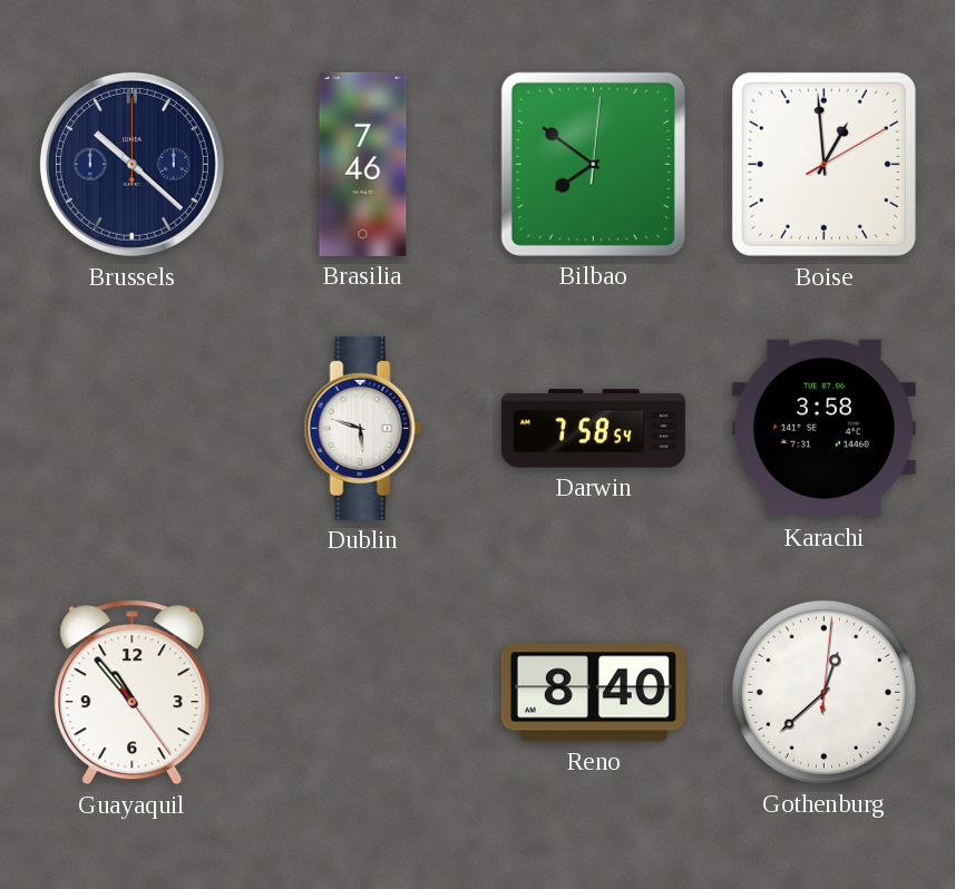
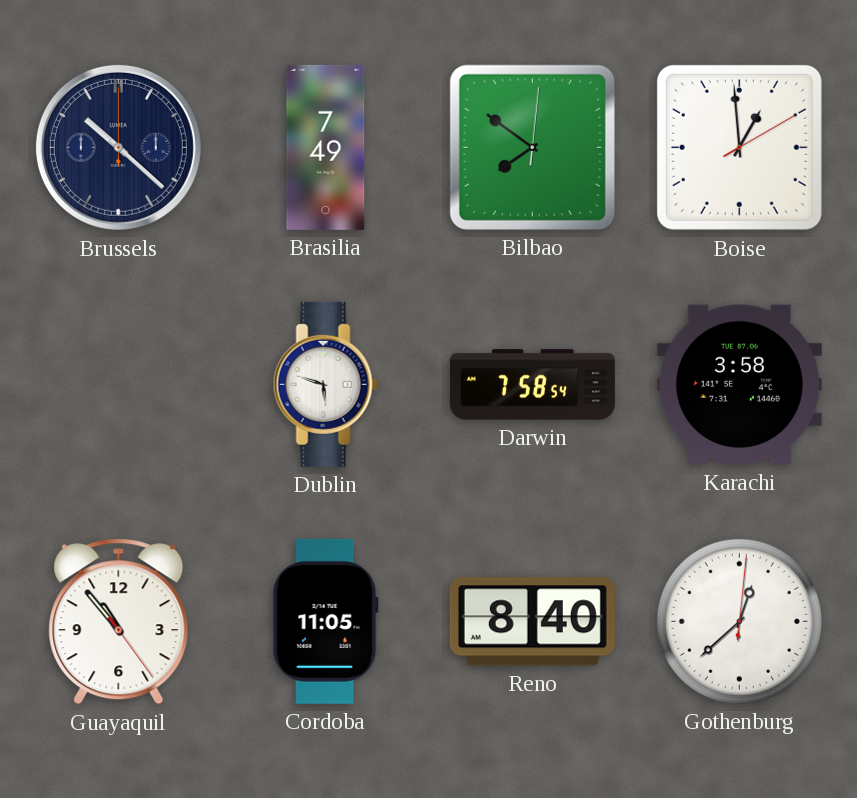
Brasilia: 7:46 -> 7:49
Cordoba: none -> 11:05
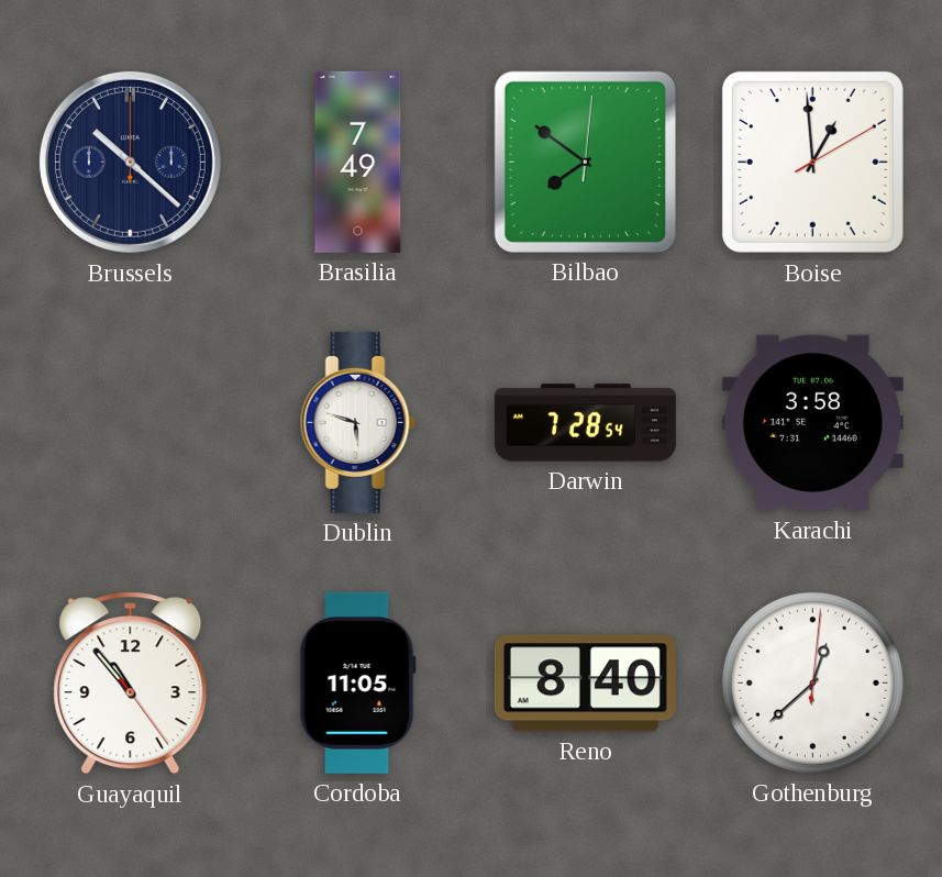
Darwin: 7:58 -> 7:28
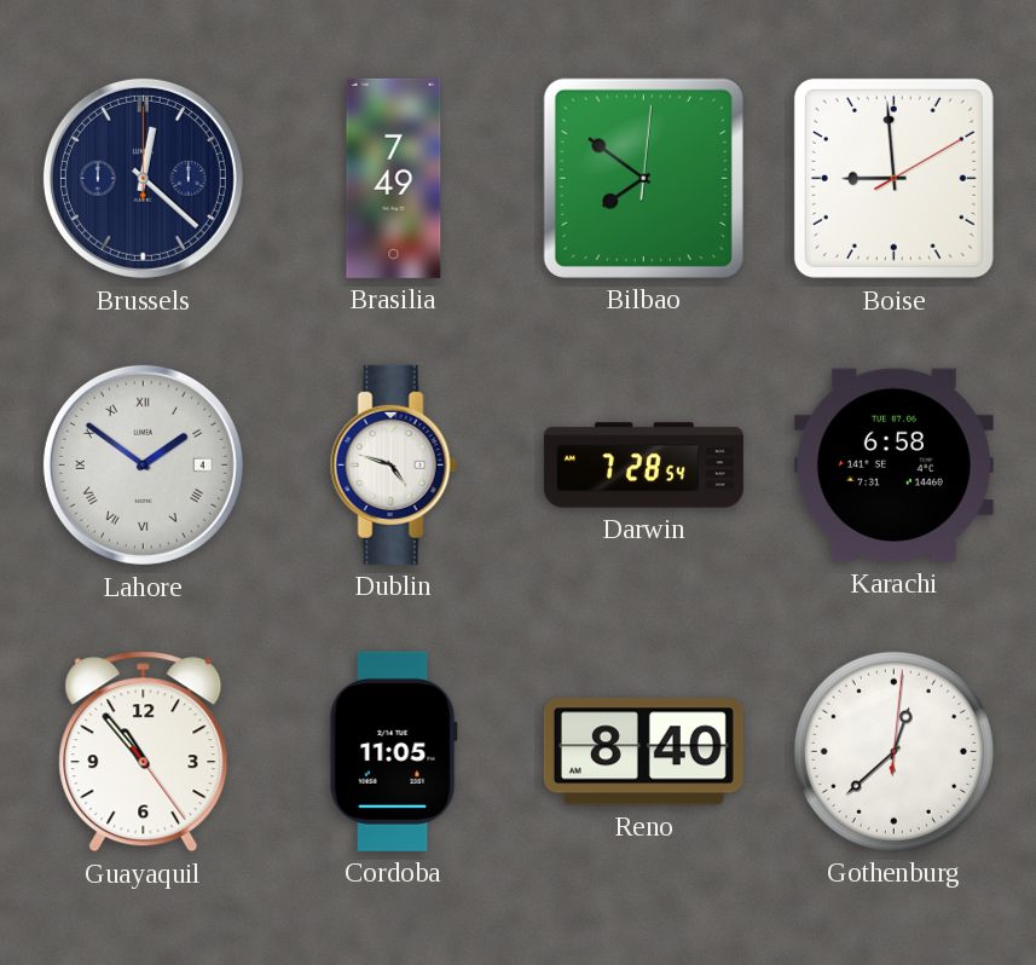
Brussels: 10:22 -> 12:22
Boise: 12:59 -> 8:59
Lahore: none -> 1:51
Dublin: 5:48 -> 4:48
Karachi: 3:58 -> 6:58
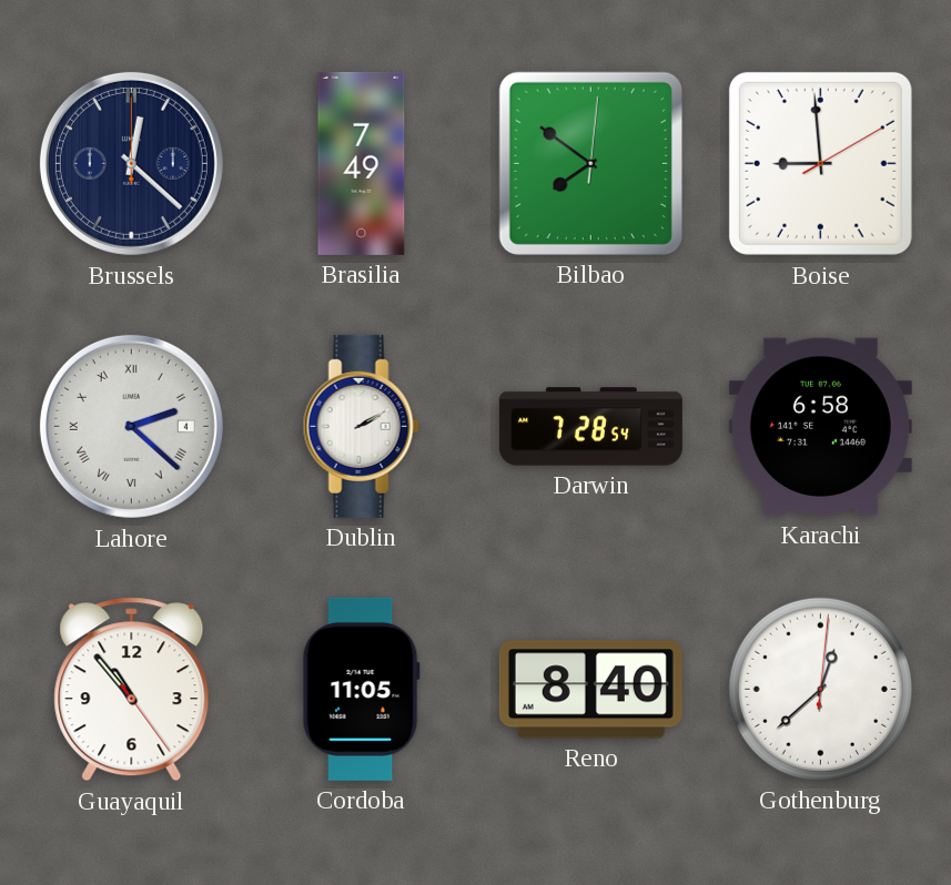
Lahore: 1:51 -> 2:22
Dublin: 4:48 -> 2:10
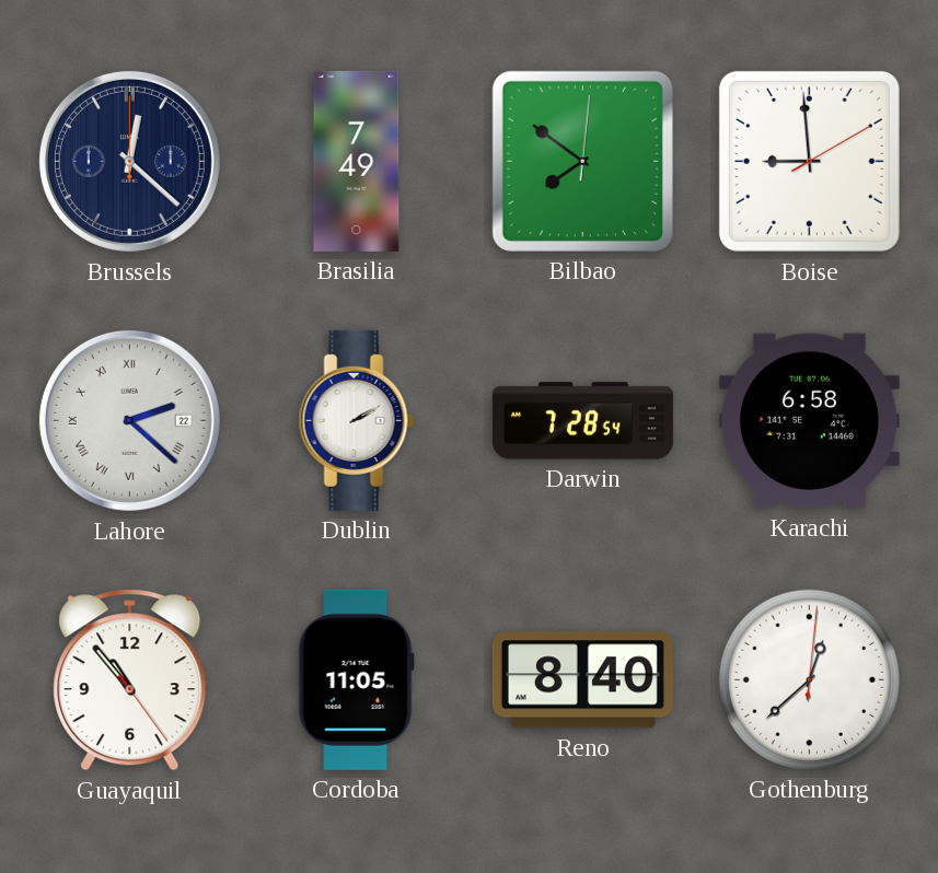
Lahore date: 4 -> 22
